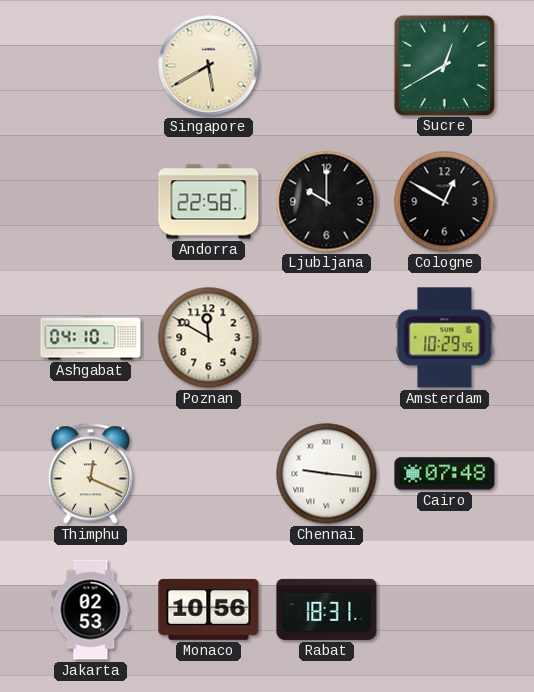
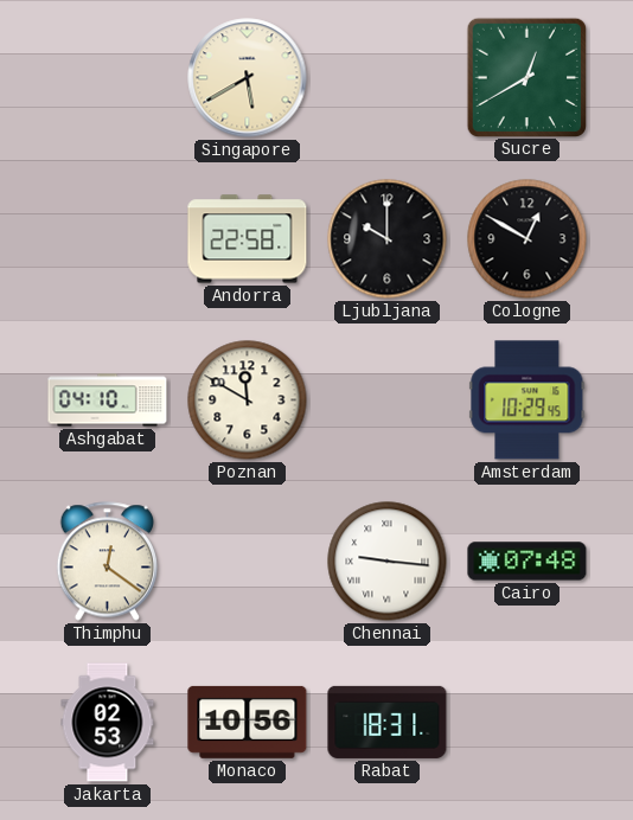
Thimphu: 12:19 -> 12:21
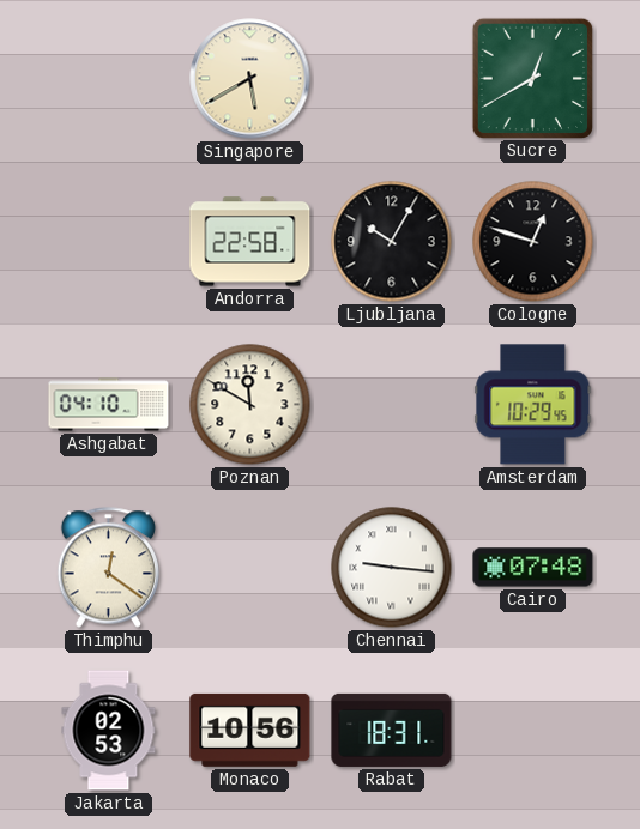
Ljubljana: 10:00 -> 10:05
Cologne: 12:50 -> 12:48
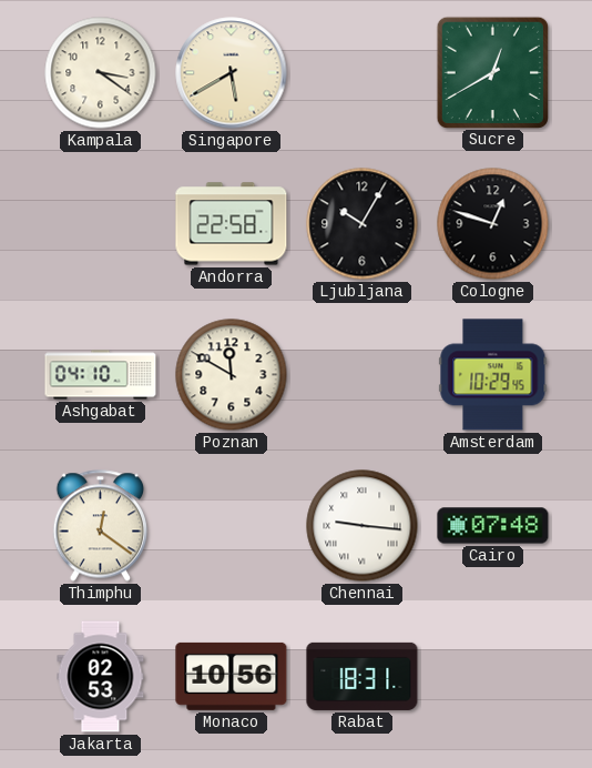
Kampala: none -> 3:21
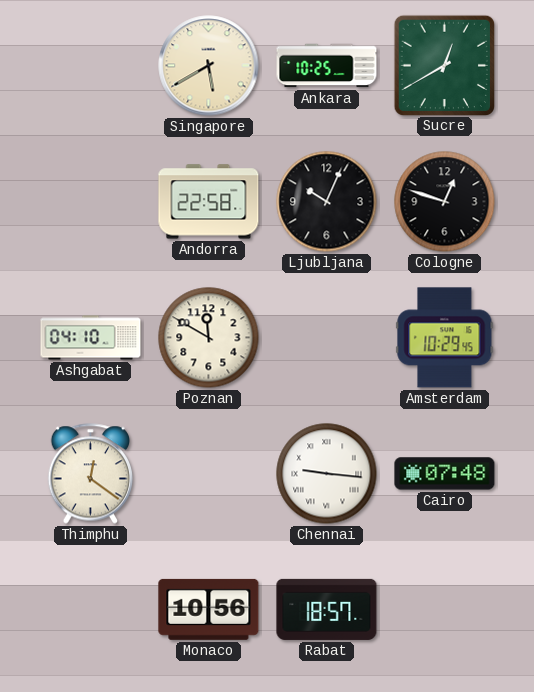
Kampala: 3:21 -> none
Ankara: none -> 10:25
Ljubljana: 10:05 -> 10:04
Jakarta: 02:53 -> none
Rabat: 18:31 -> 18:57
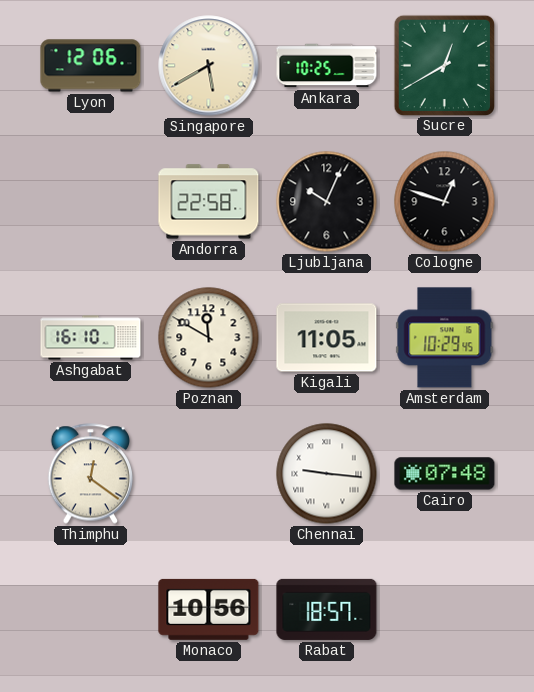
Lyon: none -> 12:06
Ashgabat: 04:10 -> 16:10
Kigali: none -> 11:05
